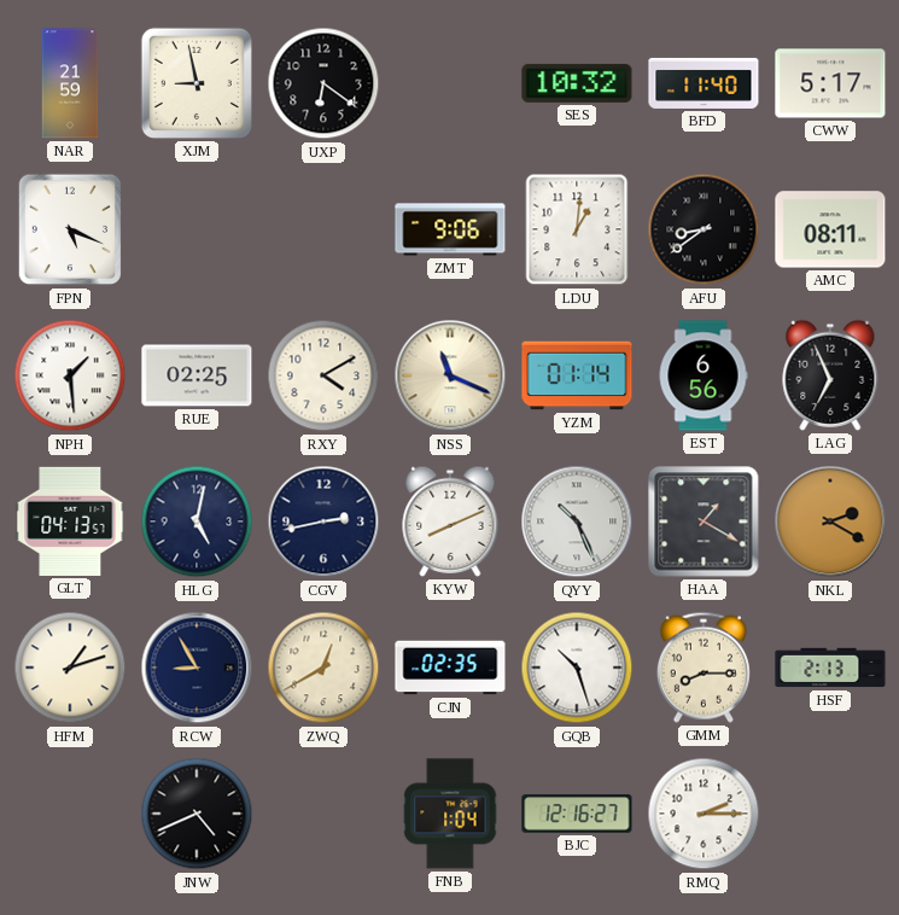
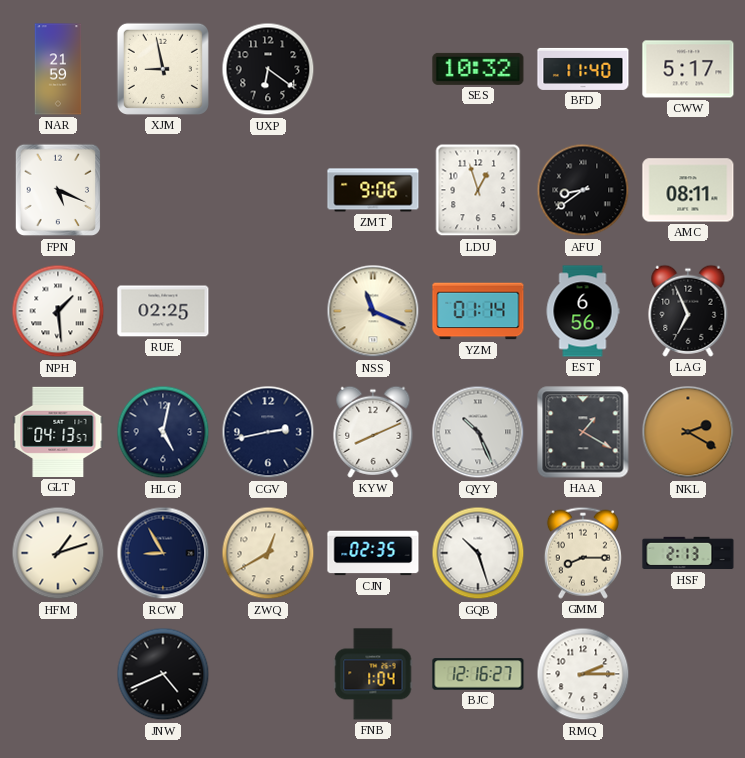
LDU: 1:01 -> 12:57
RXY: 4:10 -> none
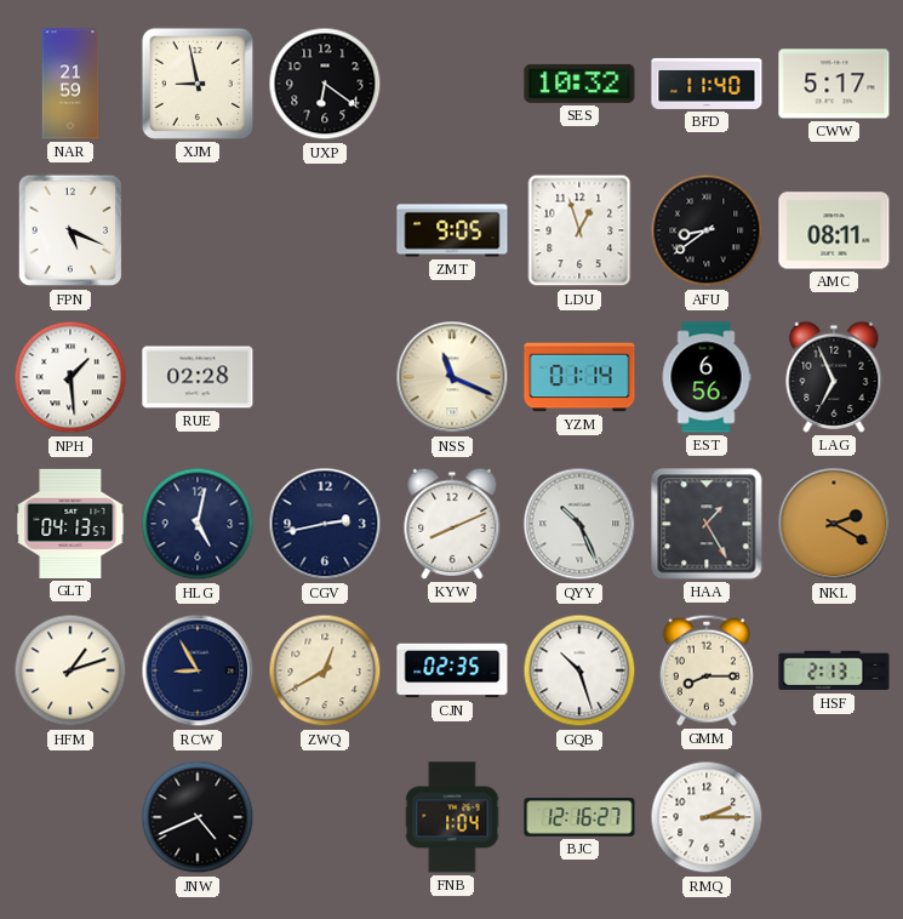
ZMT: 9:06 -> 9:05
RUE: 02:25 -> 02:28
HAA: 1:20 -> 1:25
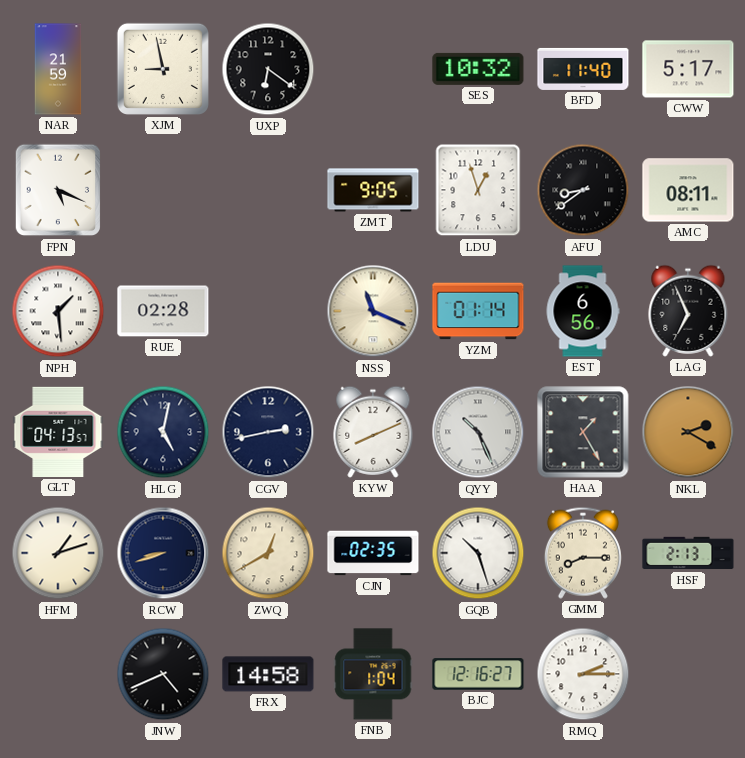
RCW: 8:55 -> 8:42
FRX: none -> 14:58
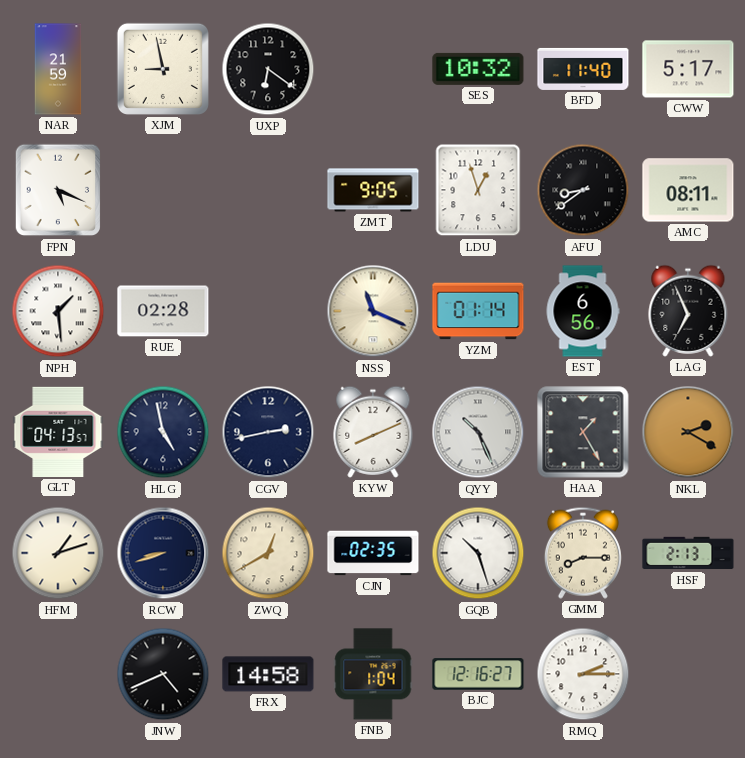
HLG: 5:02 -> 4:58
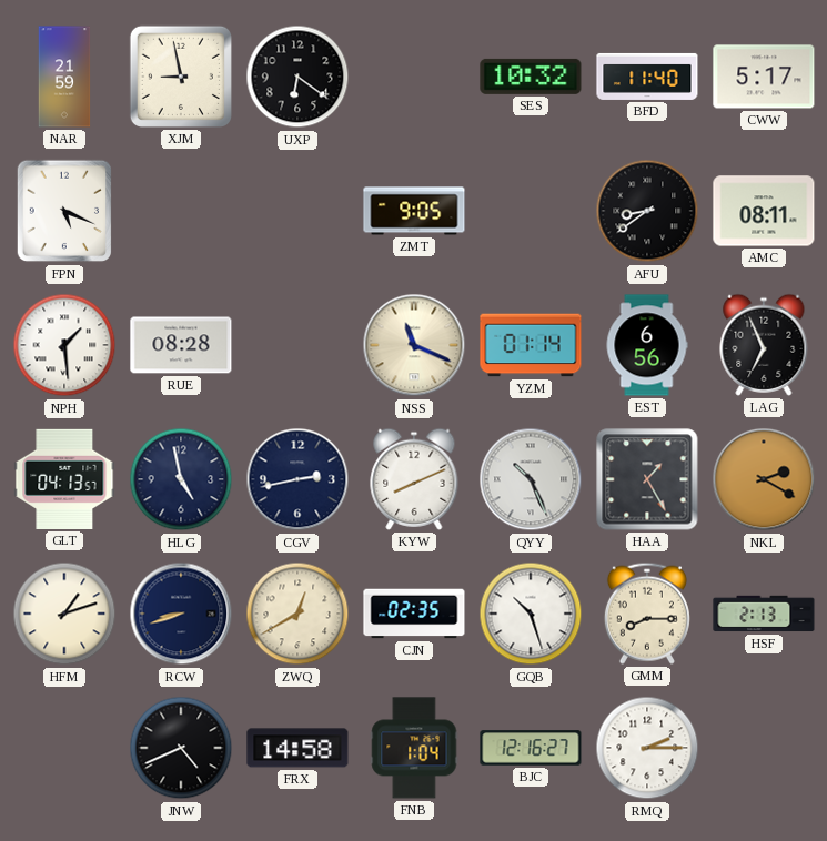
LDU: 12:57 -> none
RUE: 02:28 -> 08:28
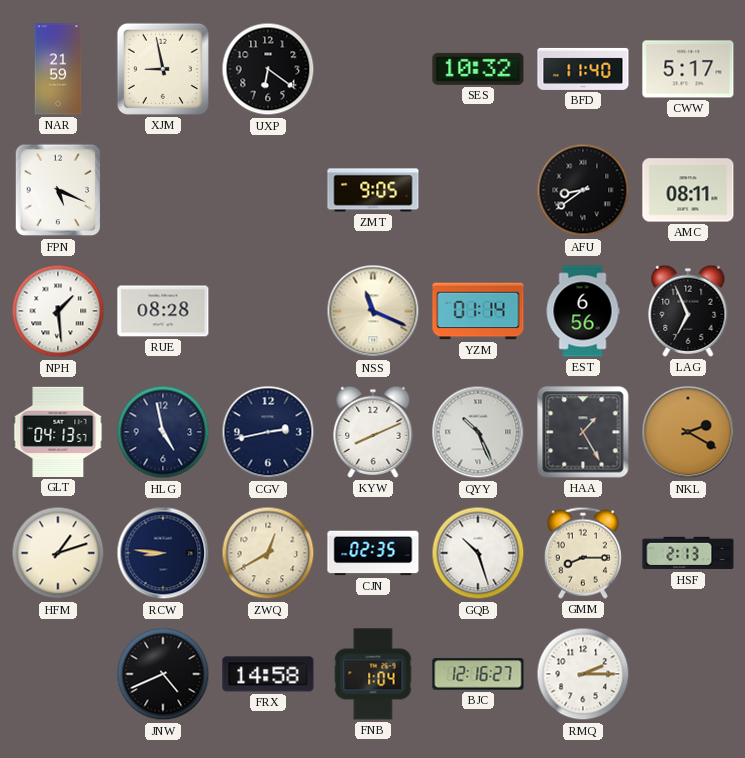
RCW: 8:42 -> 8:46
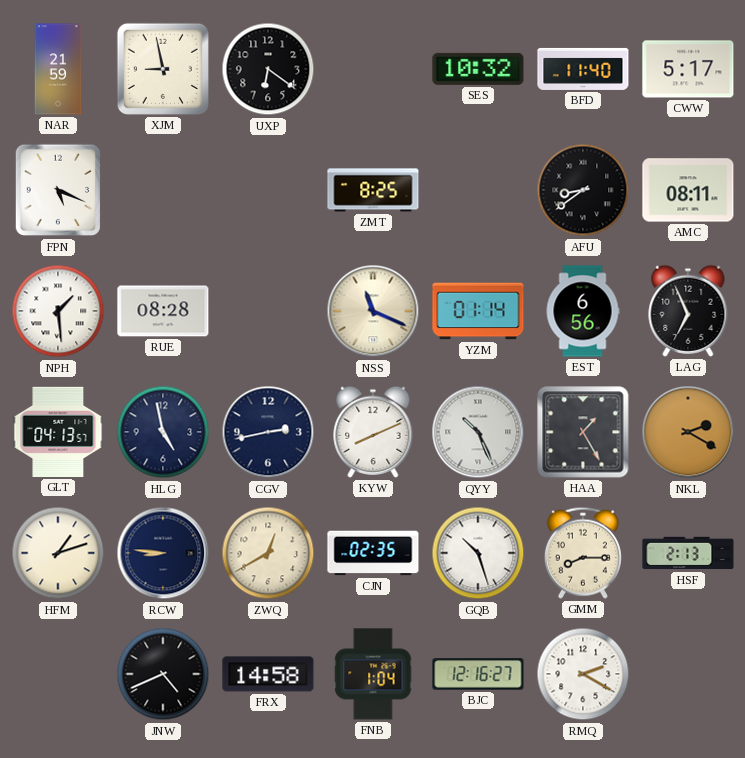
ZMT: 9:05 -> 8:25
RMQ: 2:15 -> 2:20
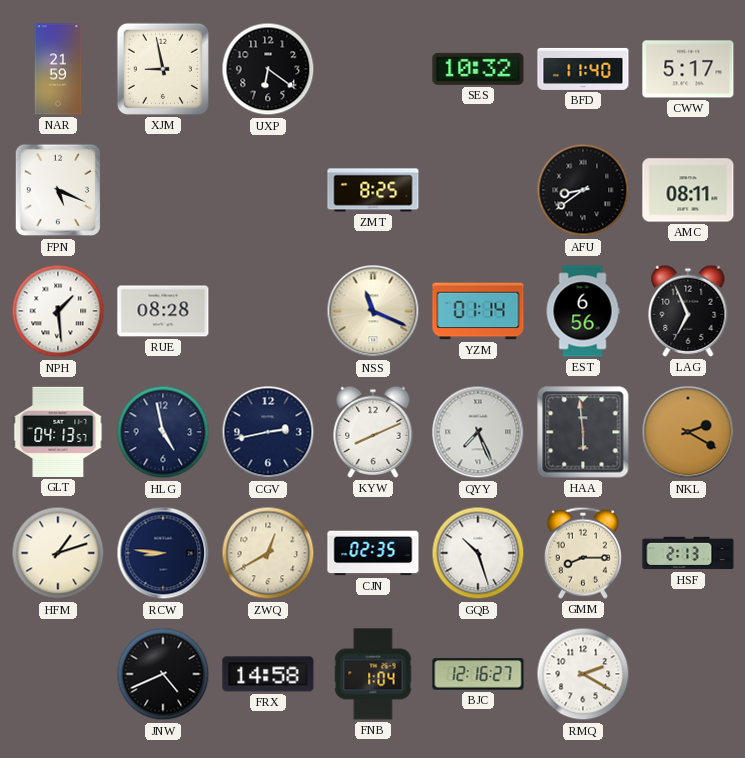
QYY: 10:26 -> 7:26
HAA: 1:25 -> 5:59
